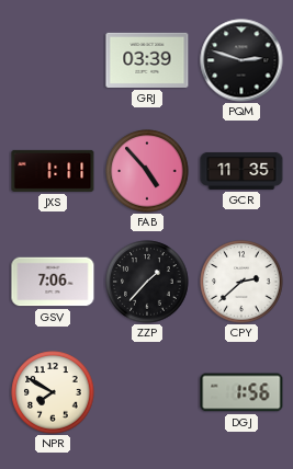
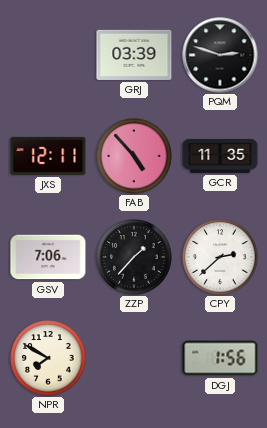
JXS: 1:11 -> 12:11
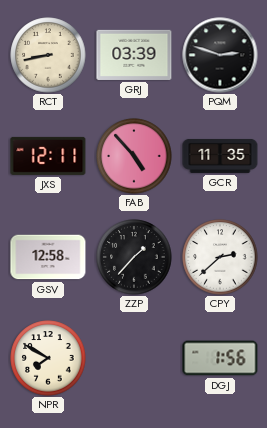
RCT: none -> 8:43
GSV: 7:06 -> 12:58
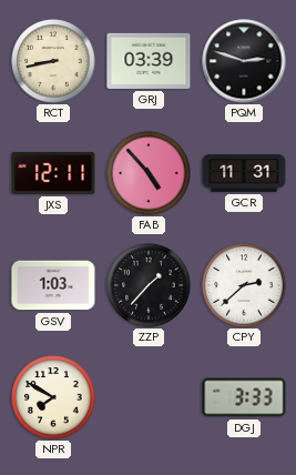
GCR: 11:35 -> 11:31
GSV: 12:58 -> 1:03
DGJ: 1:56 -> 3:33
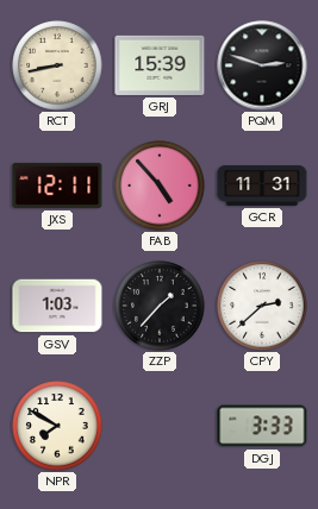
GRJ: 03:39 -> 15:39
